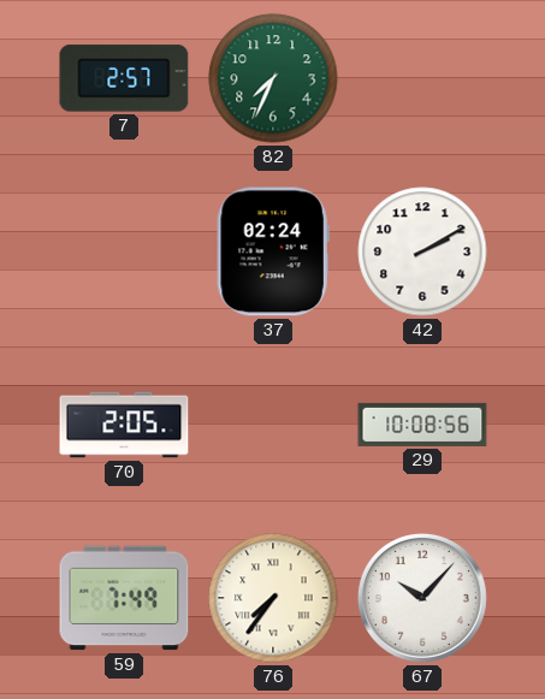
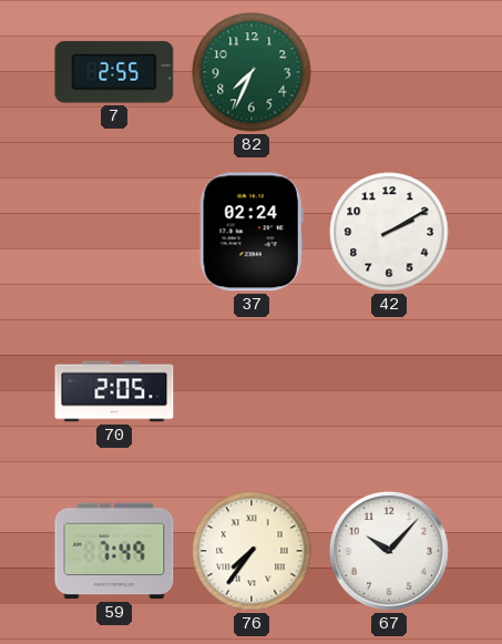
7: 2:57 -> 2:55
29: 10:08 -> none
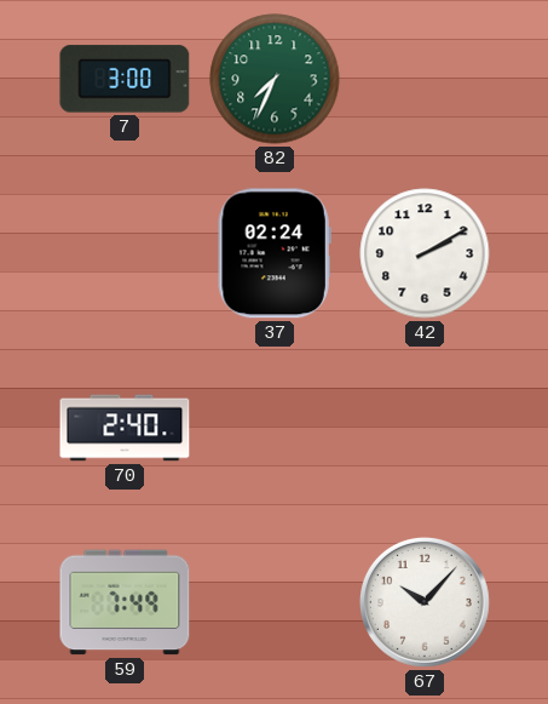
7: 2:55 -> 3:00
70: 2:05 -> 2:40
76: 7:36 -> none
